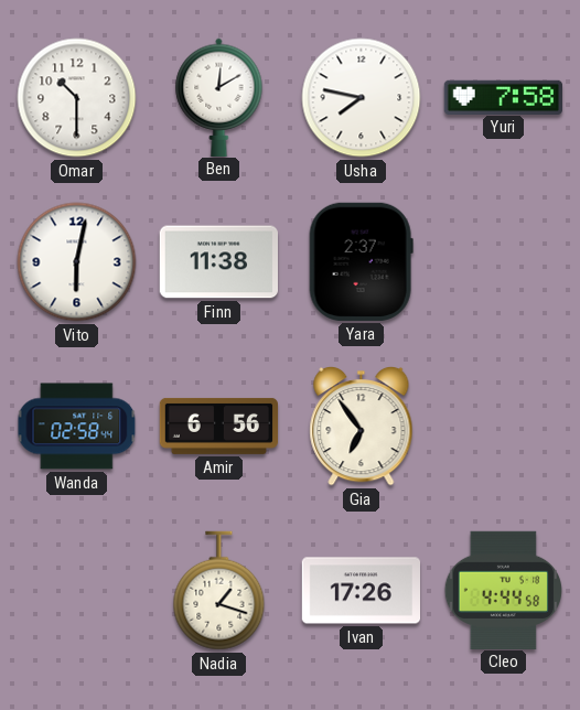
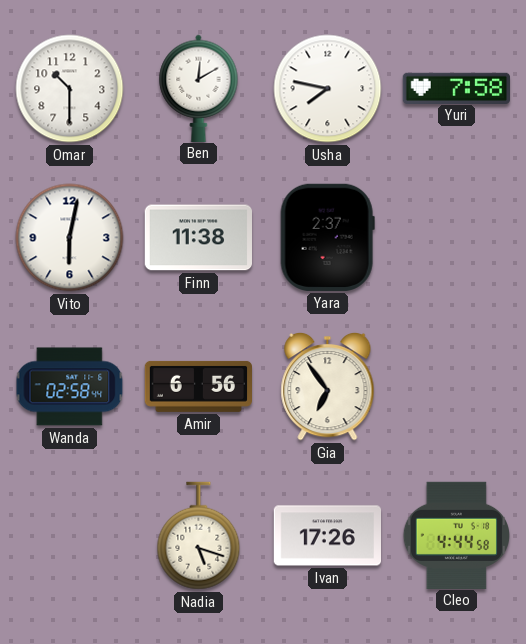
Nadia: 1:18 -> 5:18
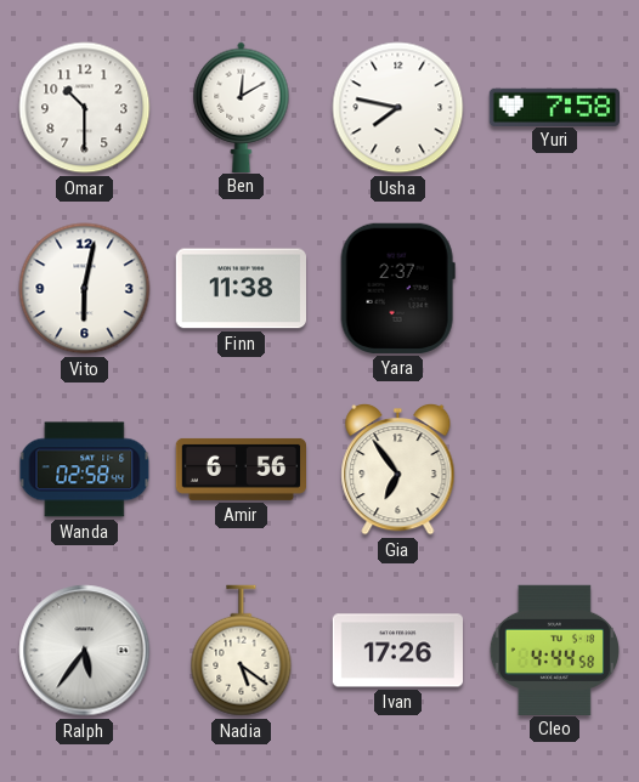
Ralph: none -> 5:36
Nadia: 5:18 -> 5:21
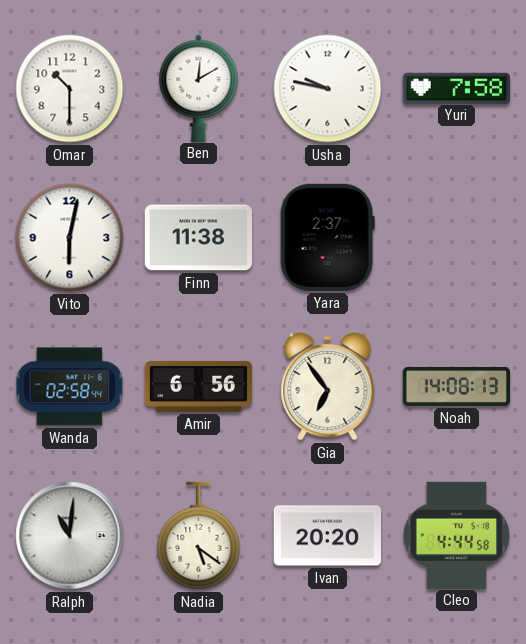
Usha: 7:47 -> 9:47
Noah: none -> 14:08
Ralph: 5:36 -> 11:01
Ivan: 17:26 -> 20:20
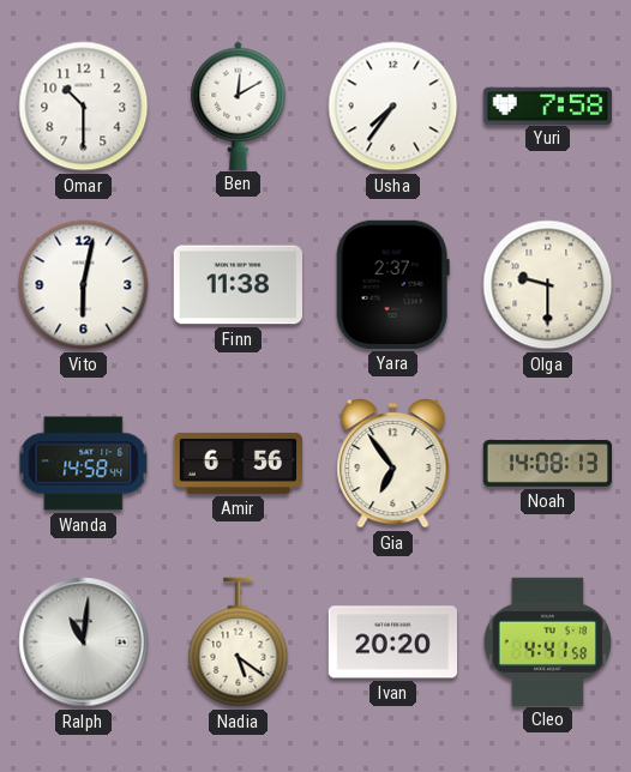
Usha: 9:47 -> 7:36
Olga: none -> 9:30
Wanda: 02:58 -> 14:58
Cleo: 4:44 -> 4:41
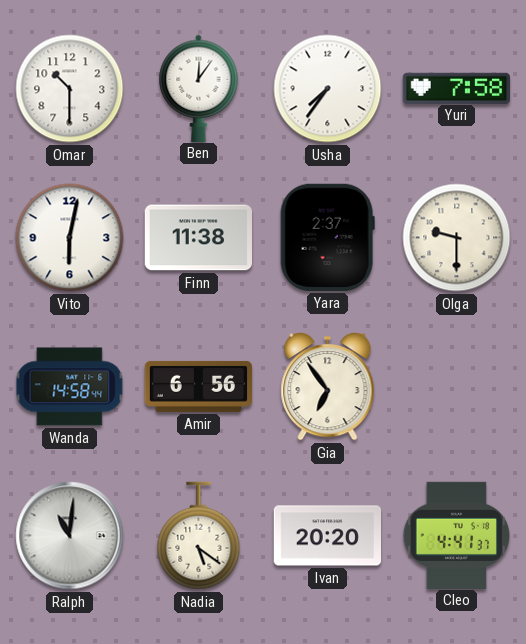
Ben: 12:10 -> 12:06
Noah: 14:08 -> none
Cleo: 4:41:58 -> 4:41:37
